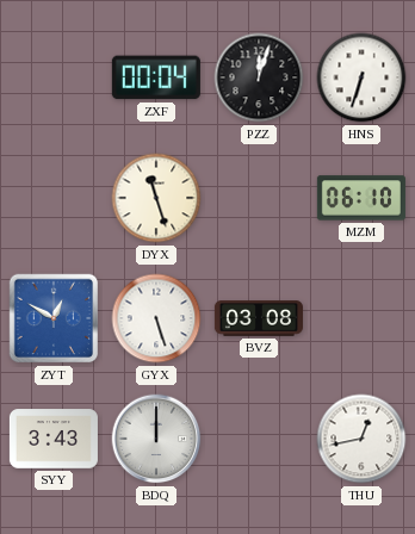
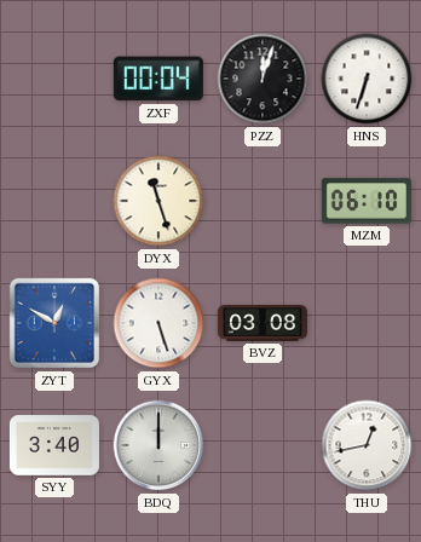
SYY: 3:43 -> 3:40
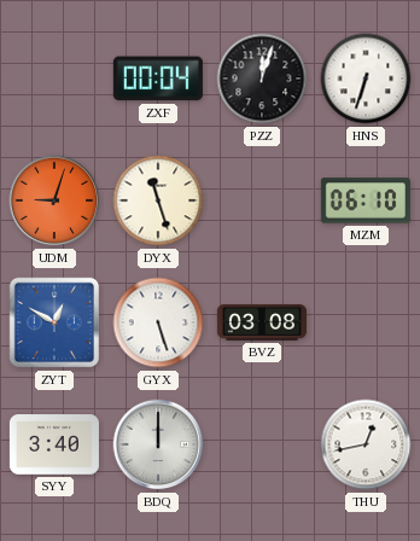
UDM: none -> 9:03
